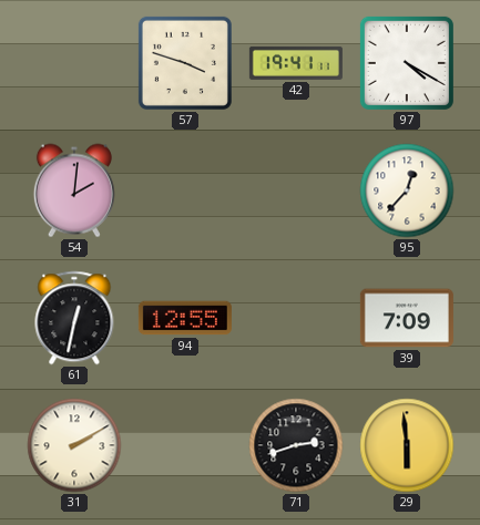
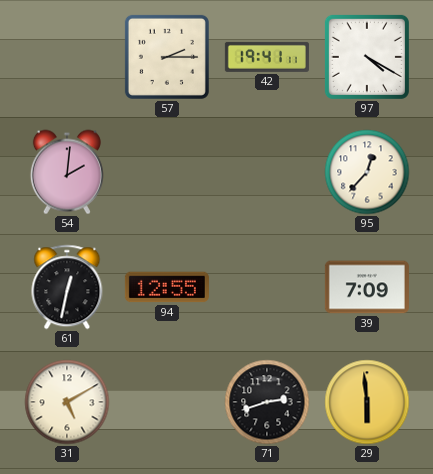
57: 3:48 -> 2:15
31: 2:10 -> 5:10
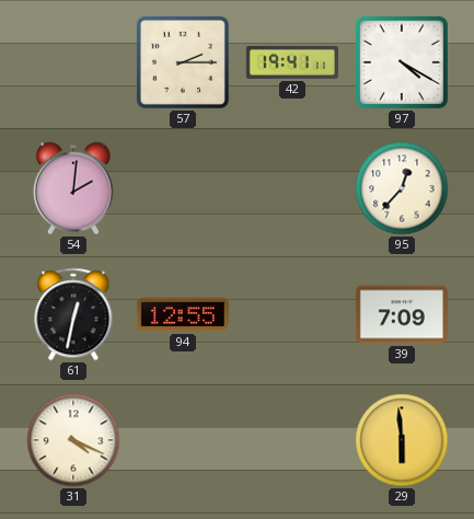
31: 5:10 -> 4:19
71: 2:42 -> none
